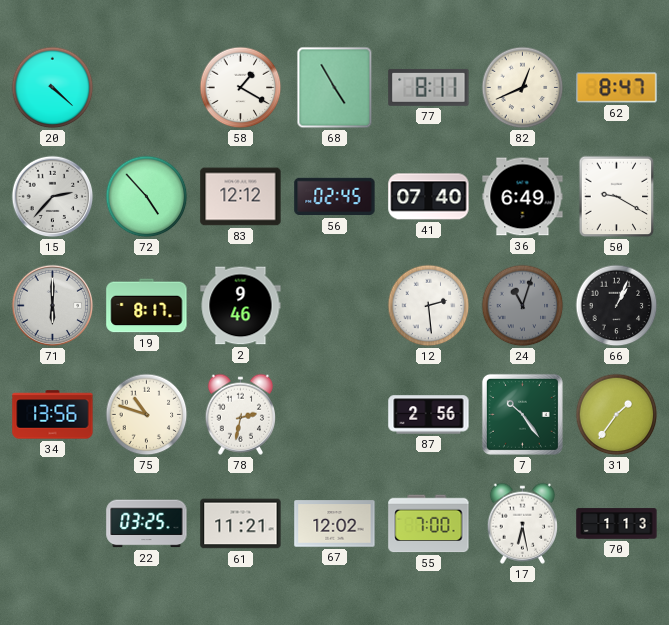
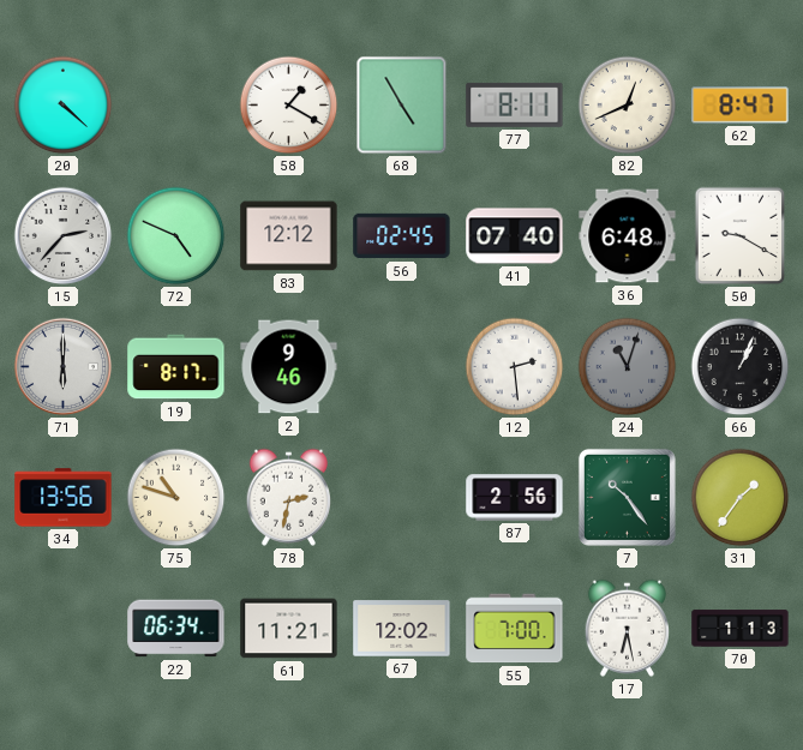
72: 4:53 -> 4:49
36: 6:49 -> 6:48
22: 03:25 -> 06:34
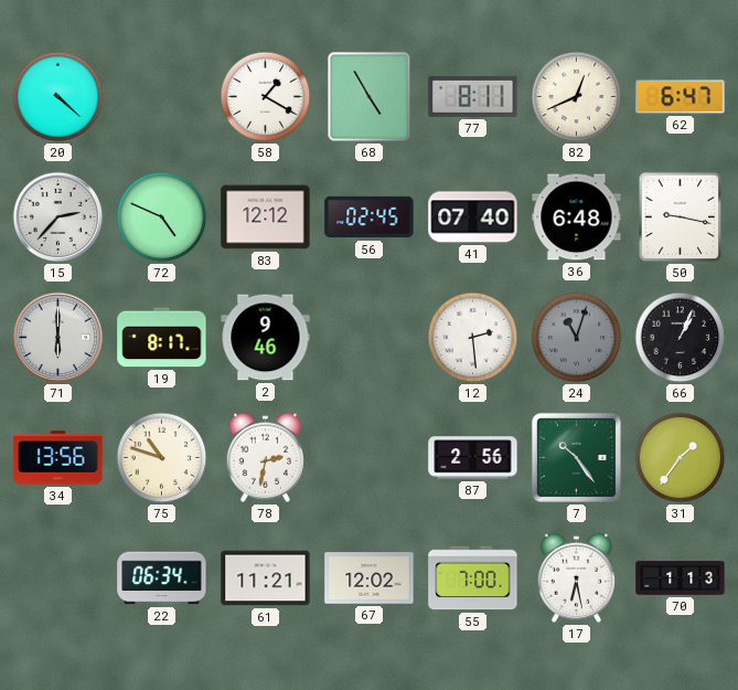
62: 8:47 -> 6:47
50: 9:20 -> 9:17
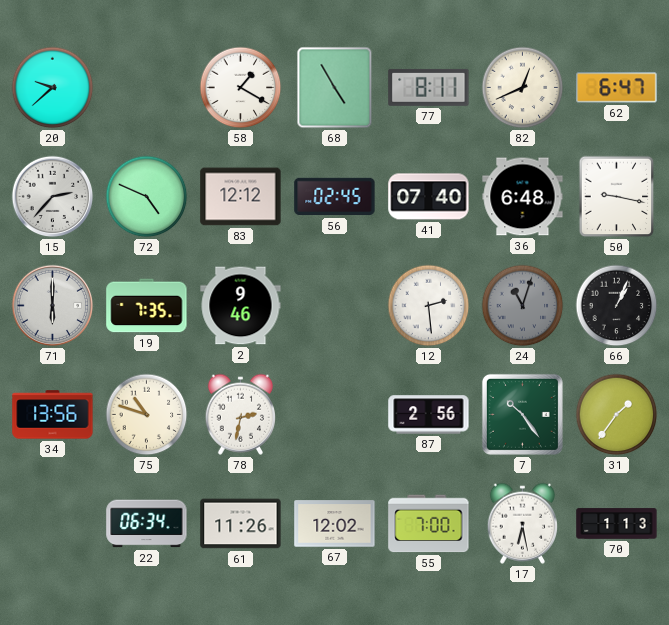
20: 4:22 -> 9:38
19: 8:17 -> 7:35
61: 11:21 -> 11:26
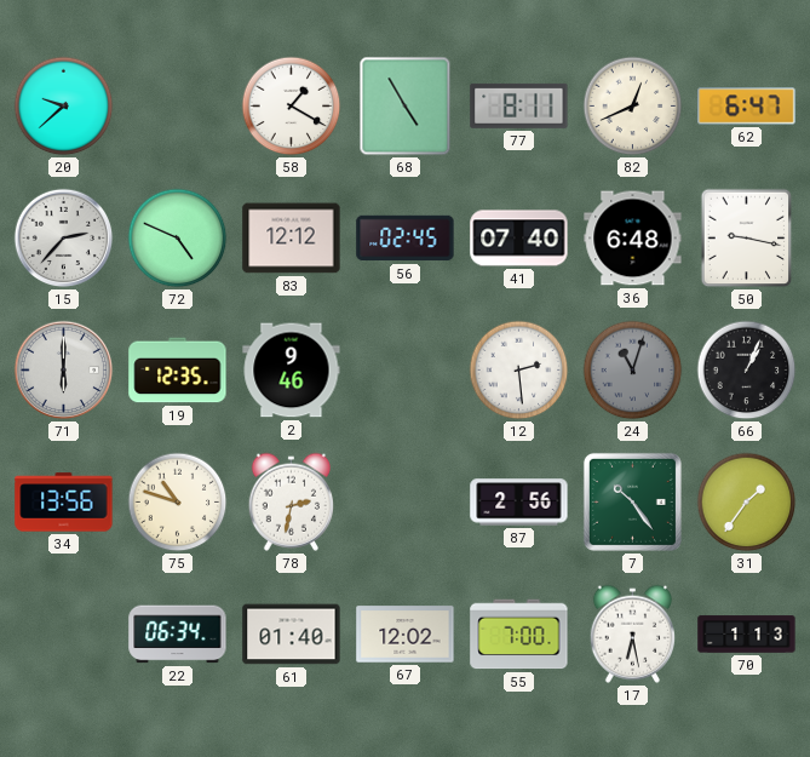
19: 7:35 -> 12:35
61: 11:26 -> 01:40
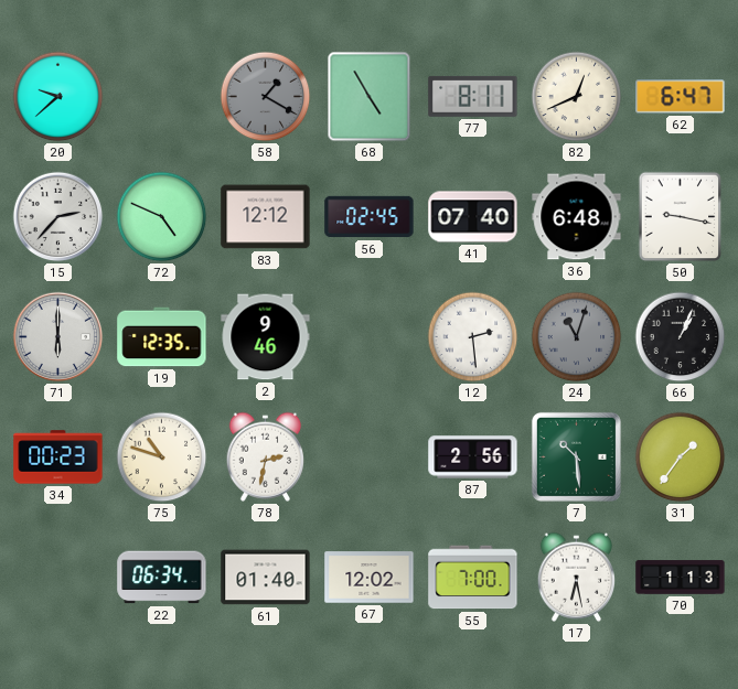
58 dial: white -> grey
34: 13:56 -> 00:23
7: 10:24 -> 10:29
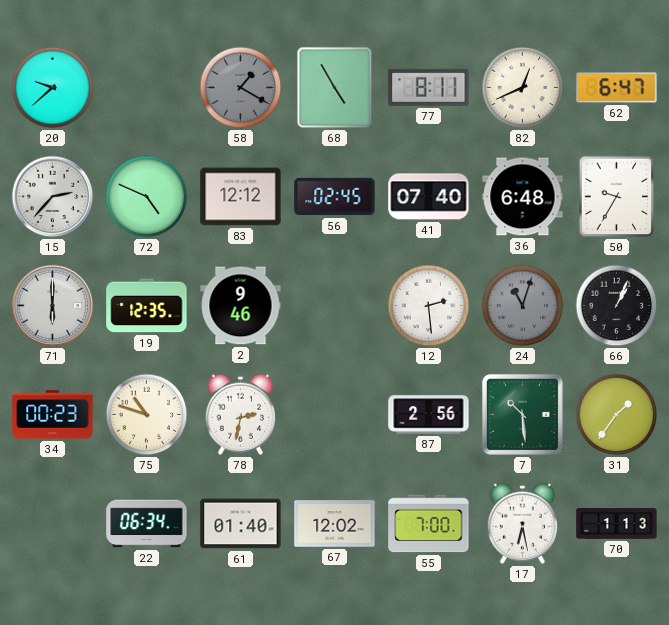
50: 9:17 -> 9:35
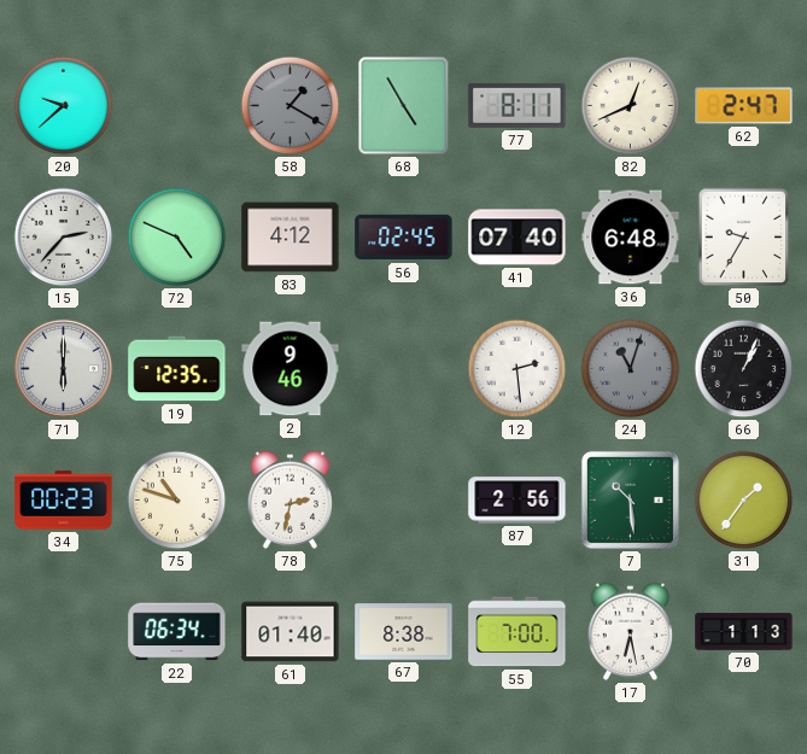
62: 6:47 -> 2:47
83: 12:12 -> 4:12
67: 12:02 -> 8:38
